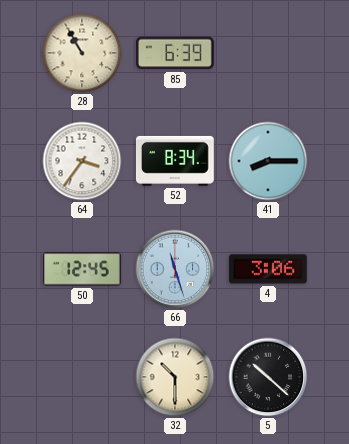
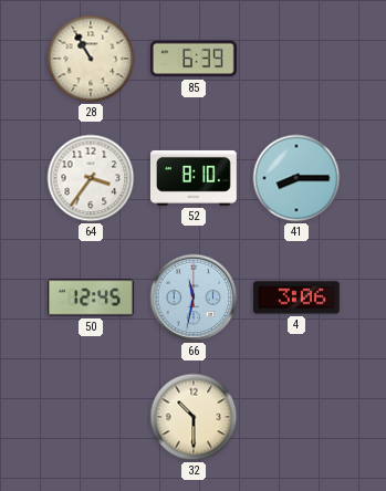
52: 8:34 -> 8:10
66: 11:27 -> 11:32
5: 10:22 -> none
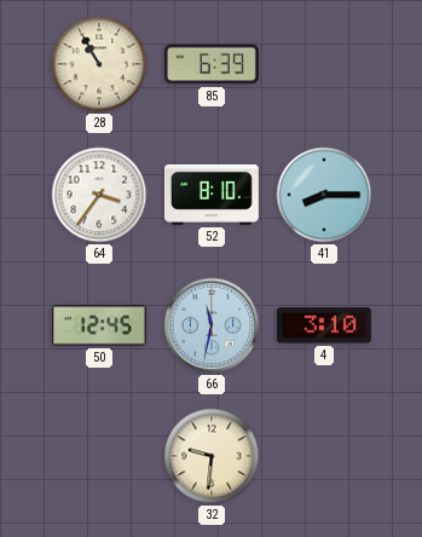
4: 3:06 -> 3:10
32: 10:30 -> 9:31
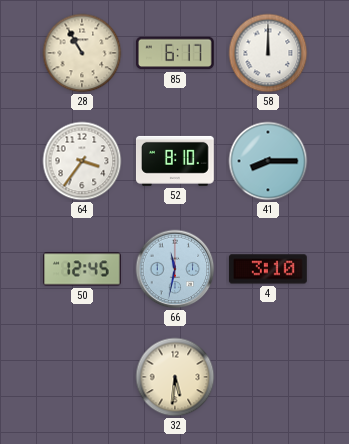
85: 6:39 -> 6:17
58: none -> 12:00
32: 9:31 -> 5:31
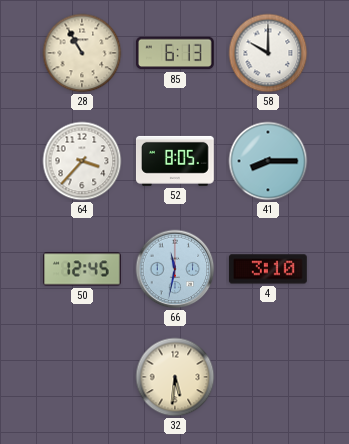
85: 6:17 -> 6:13
58: 12:00 -> 10:00
64: 3:36 -> 3:37
52: 8:10 -> 8:05
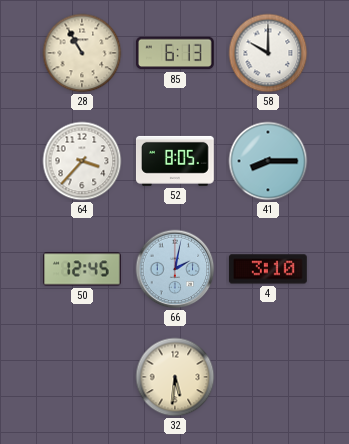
66: 11:32 -> 2:02
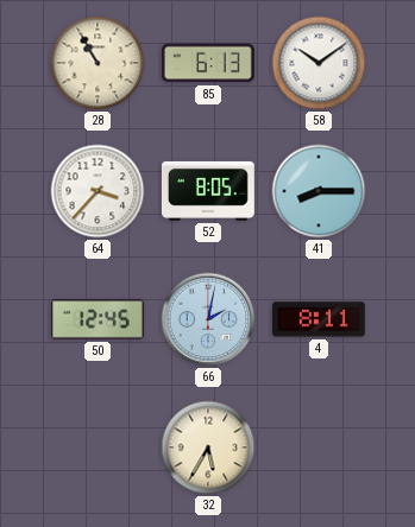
58: 10:00 -> 10:09
4: 3:10 -> 8:11
32: 5:31 -> 5:35
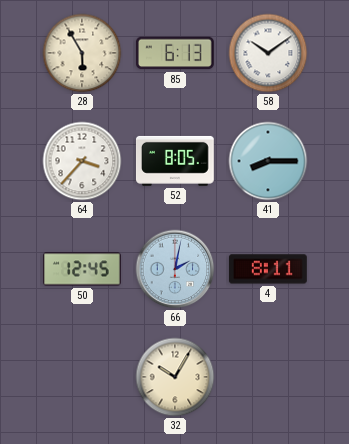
28: 10:55 -> 5:55
32: 5:35 -> 10:05
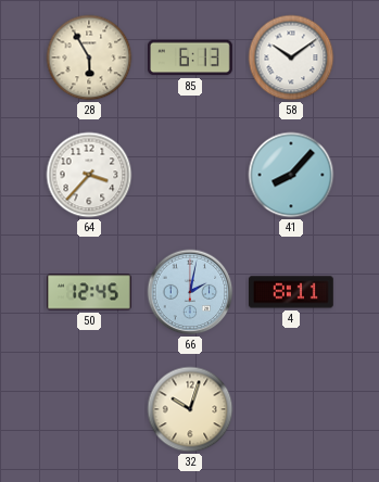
52: 8:05 -> none
41: 8:15 -> 8:07
32: 10:05 -> 10:03
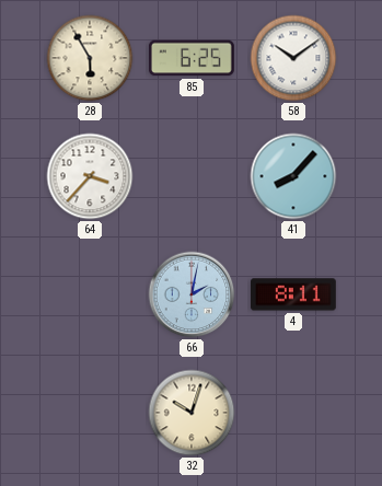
85: 6:13 -> 6:25
50: 12:45 -> none
